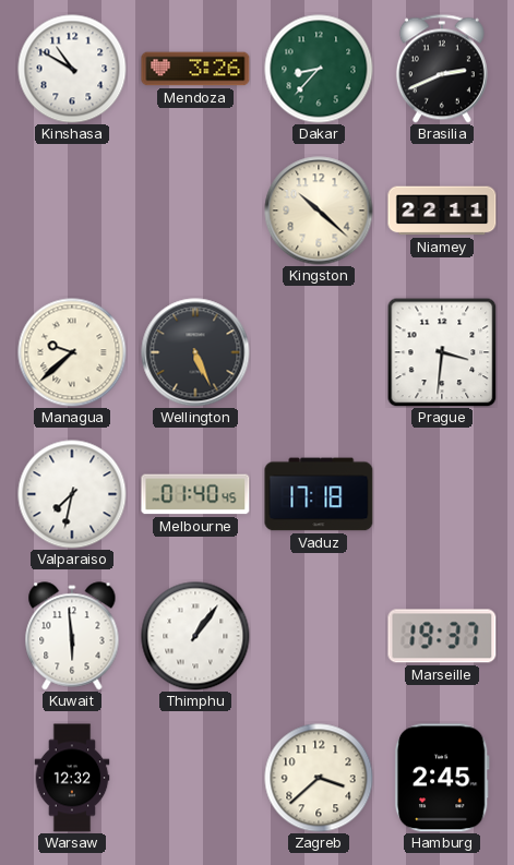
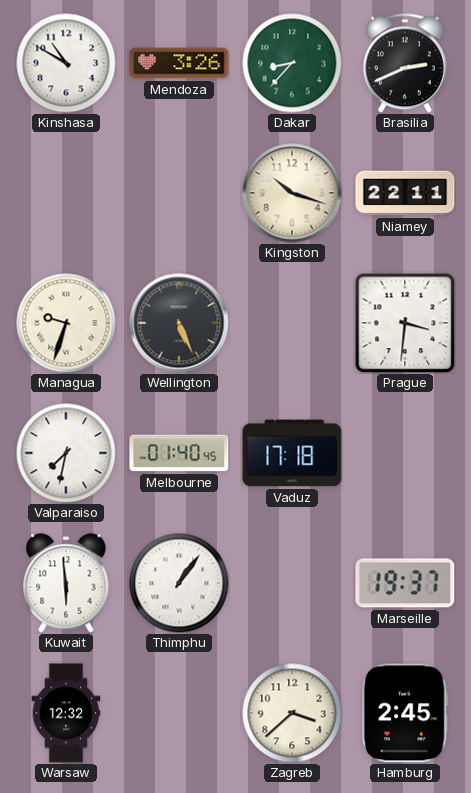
Kingston: 10:22 -> 10:18
Managua: 9:38 -> 9:33
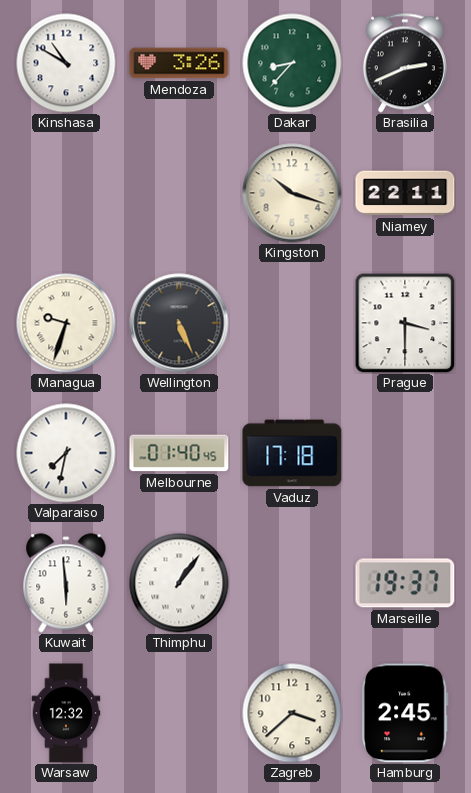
Prague: 3:31 -> 3:30
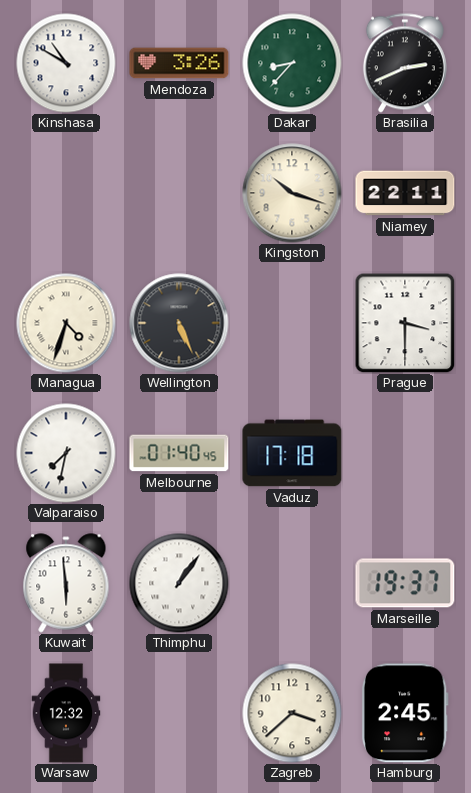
Managua: 9:33 -> 4:33
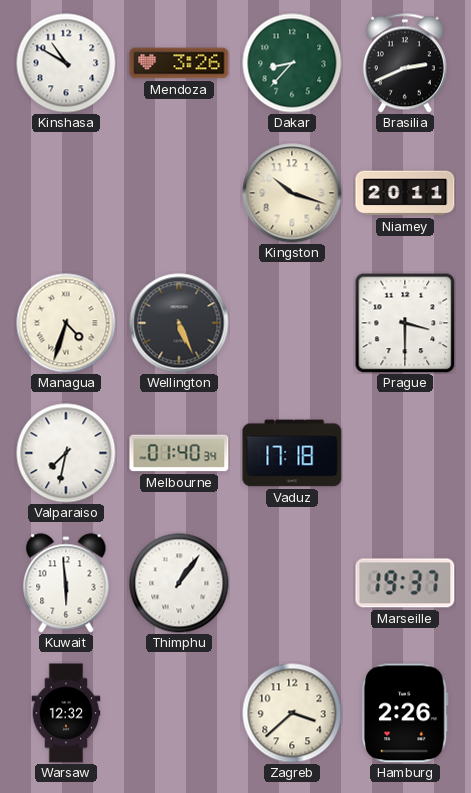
Niamey: 22:11 -> 20:11
Melbourne: 01:40:45 -> 01:40:34
Hamburg: 2:45 -> 2:26
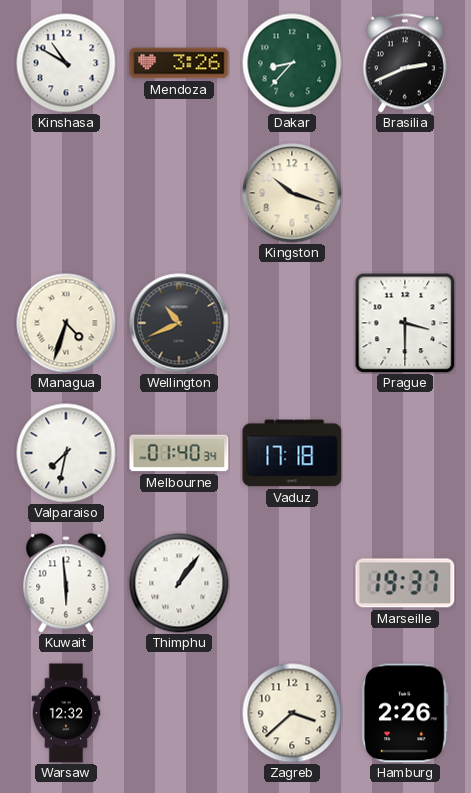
Niamey: 20:11 -> none
Wellington: 5:26 -> 10:41
